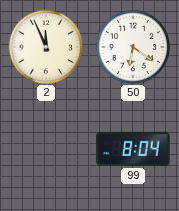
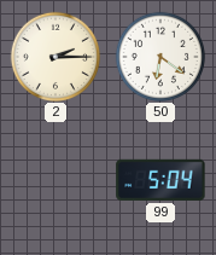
2: 11:56 -> 2:15
99: 8:04 -> 5:04
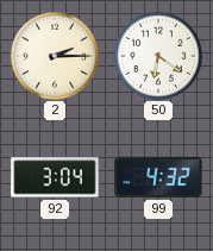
92: none -> 3:04
99: 5:04 -> 4:32
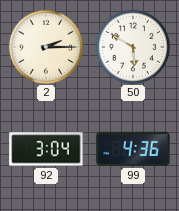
50: 6:21 -> 5:50
99: 4:32 -> 4:36
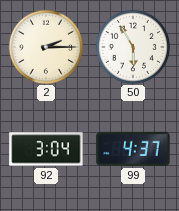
50: 5:50 -> 5:55
99: 4:36 -> 4:37
